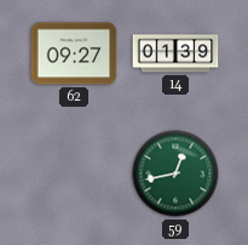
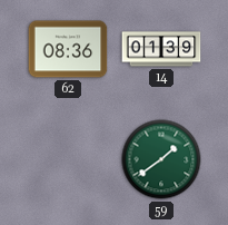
62: 09:27 -> 08:36
59: 12:43 -> 1:39
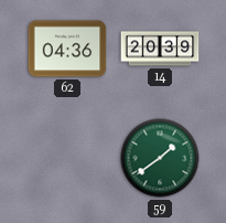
62: 08:36 -> 04:36
14: 01:39 -> 20:39
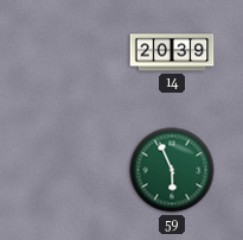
62: 04:36 -> none
59: 1:39 -> 5:56
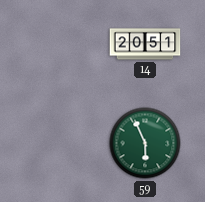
14: 20:39 -> 20:51
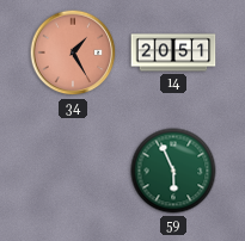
34: none -> 1:25
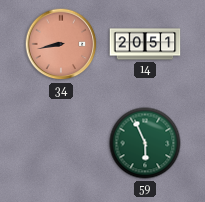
34: 1:25 -> 8:43
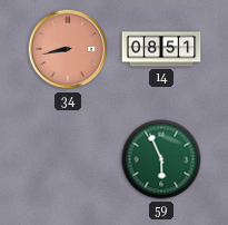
14: 20:51 -> 08:51
